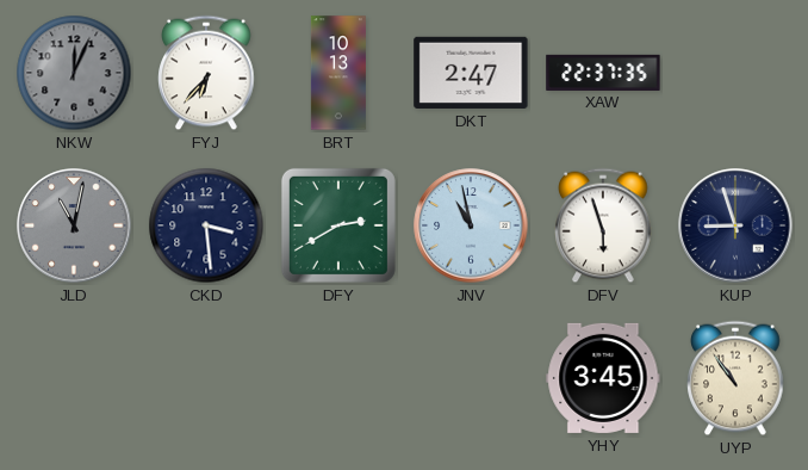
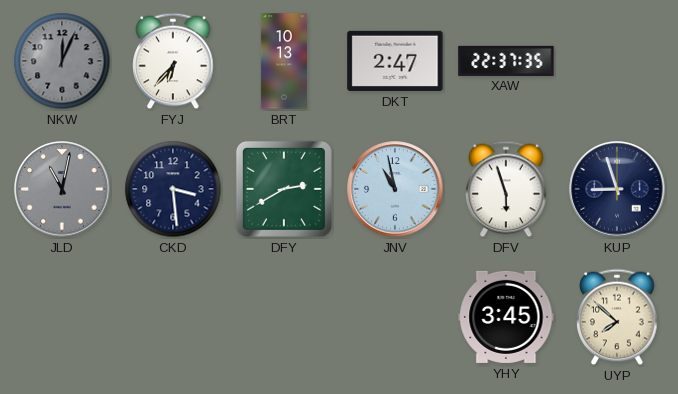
UYP: 10:54 -> 7:52
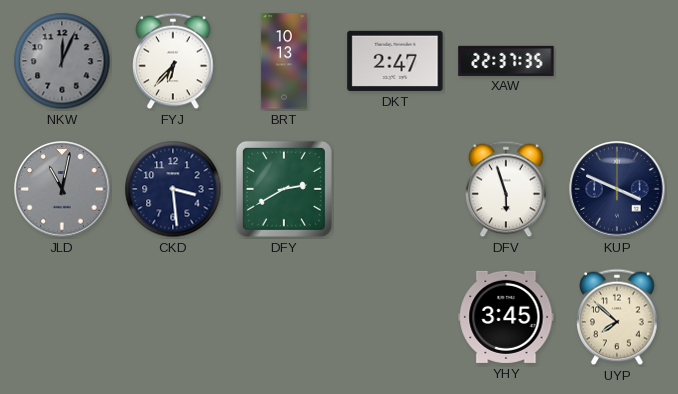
JNV: 10:58 -> none
KUP: 8:57 -> 3:49
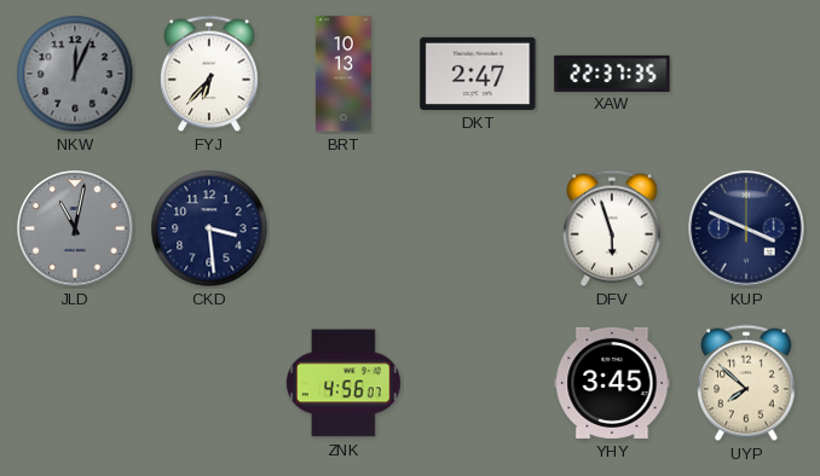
DFY: 2:40 -> none
ZNK: none -> 4:56
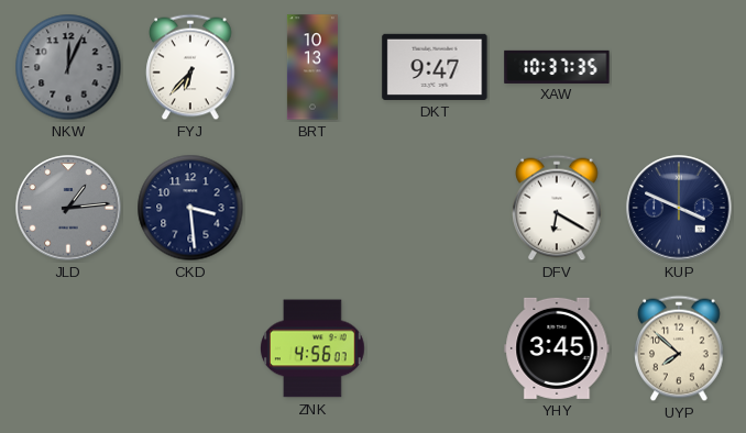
DKT: 2:47 -> 9:47
XAW: 22:37 -> 10:37
JLD: 11:02 -> 1:14
DFV: 5:57 -> 6:20
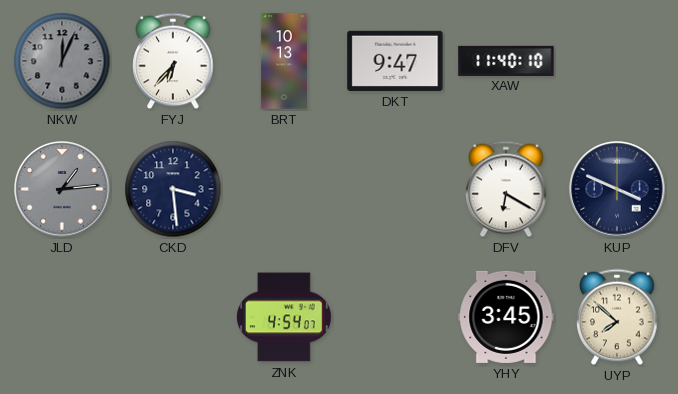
XAW: 10:37 -> 11:40
ZNK: 4:56 -> 4:54
